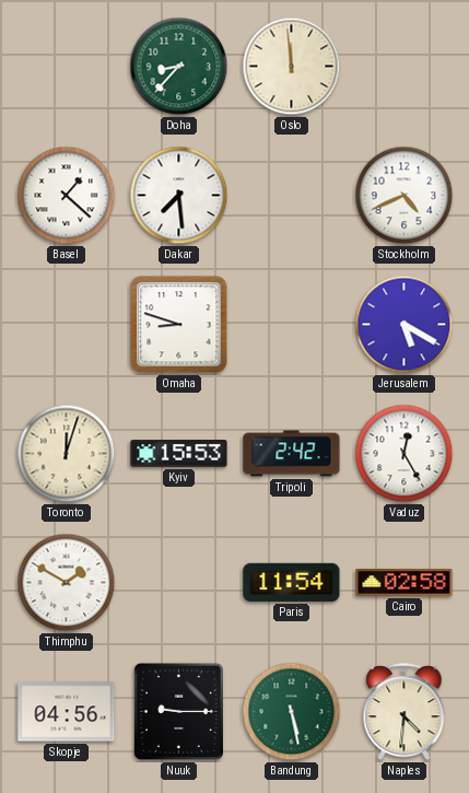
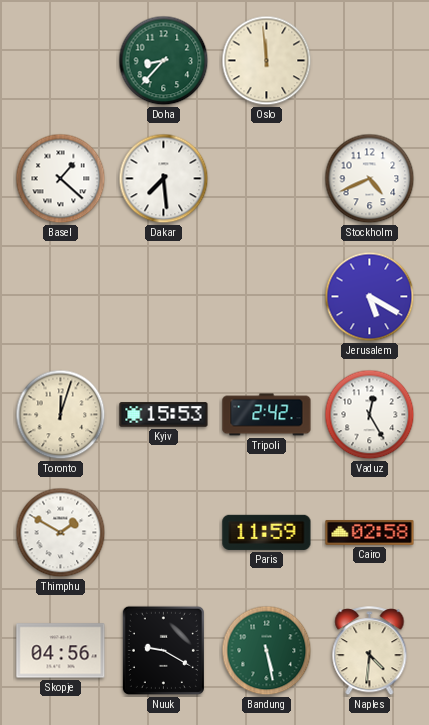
Omaha: 8:48 -> none
Paris: 11:54 -> 11:59
Nuuk: 9:15 -> 9:20
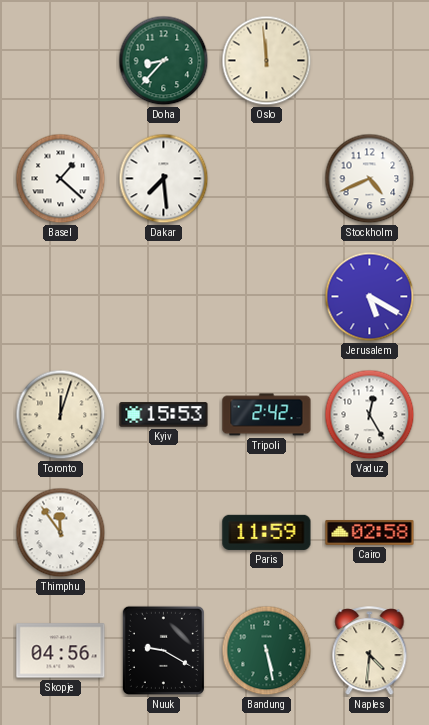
Thimphu: 1:50 -> 11:54
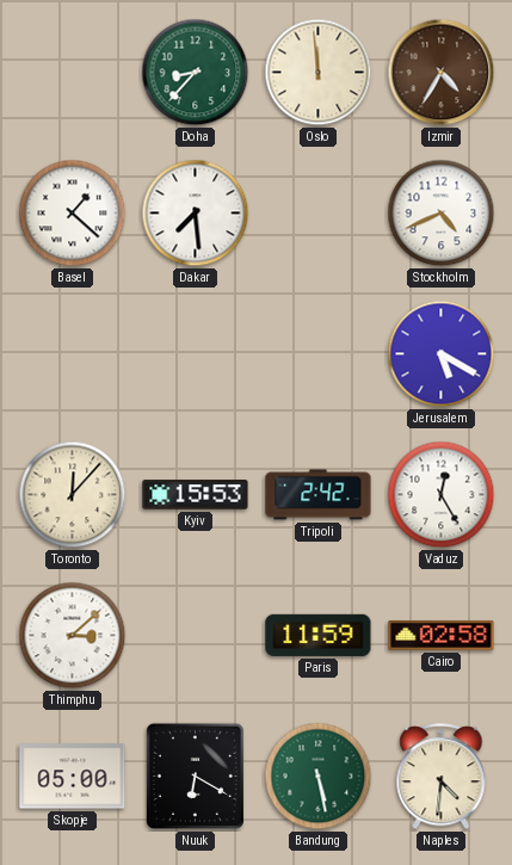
Izmir: none -> 4:35
Toronto: 12:03 -> 12:07
Thimphu: 11:54 -> 3:08
Skopje: 04:56 -> 05:00
Nuuk: 9:20 -> 6:20
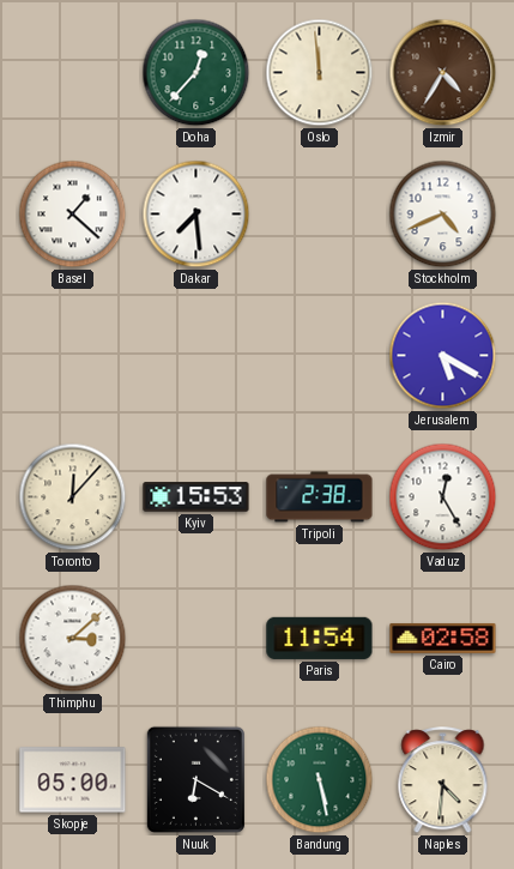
Doha: 8:37 -> 12:37
Tripoli: 2:42 -> 2:38
Paris: 11:59 -> 11:54
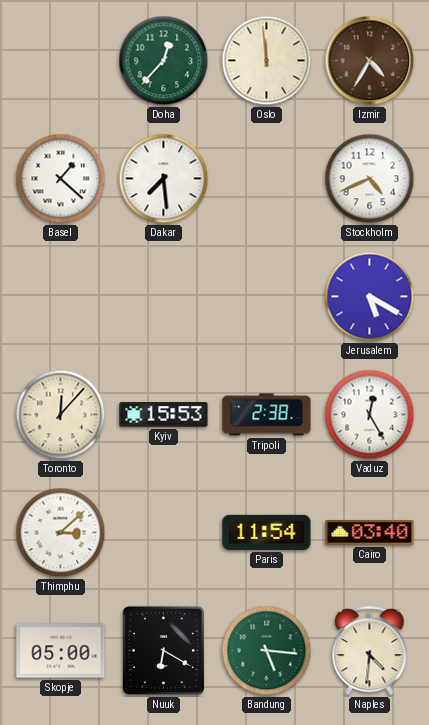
Cairo: 02:58 -> 03:40
Bandung: 5:28 -> 5:16
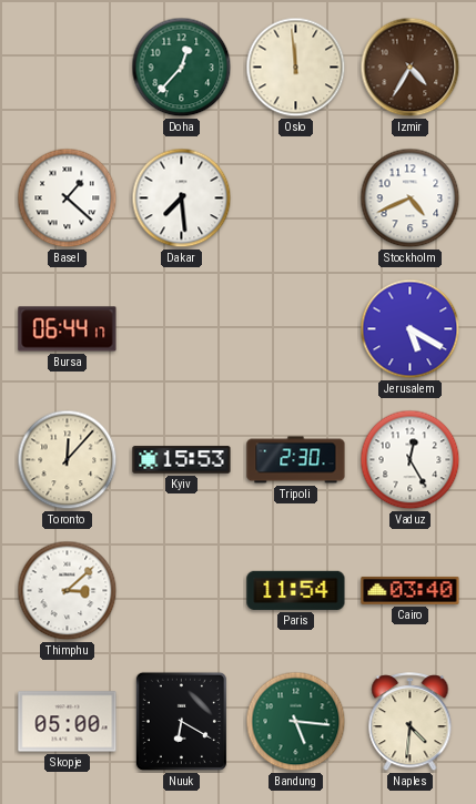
Bursa: none -> 06:44
Tripoli: 2:38 -> 2:30
